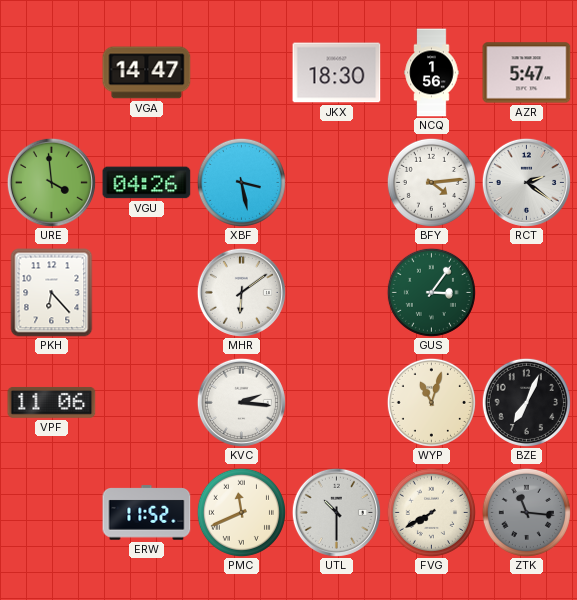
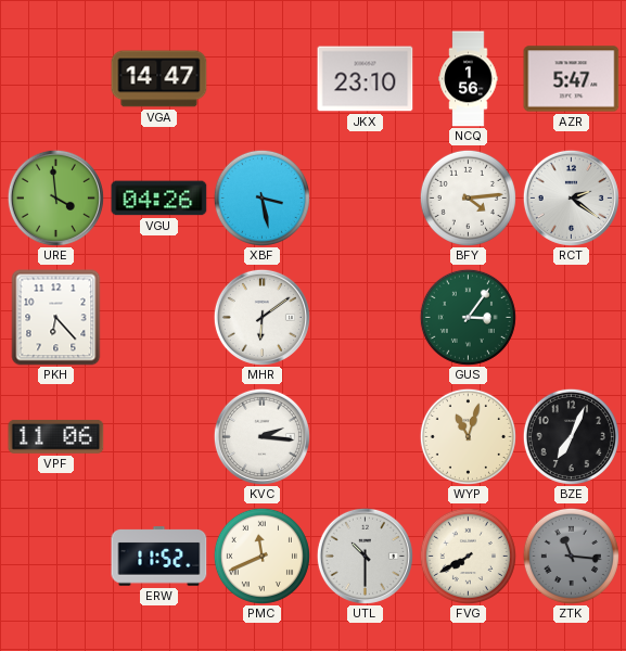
JKX: 18:30 -> 23:10
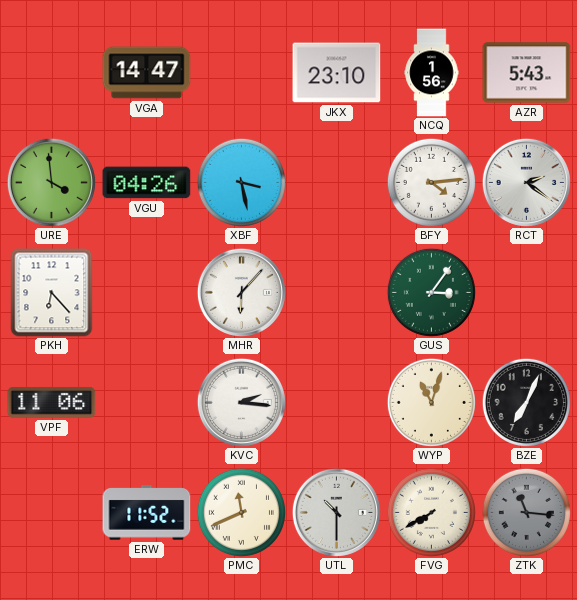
AZR: 5:47 -> 5:43
MHR: 6:09 -> 6:07
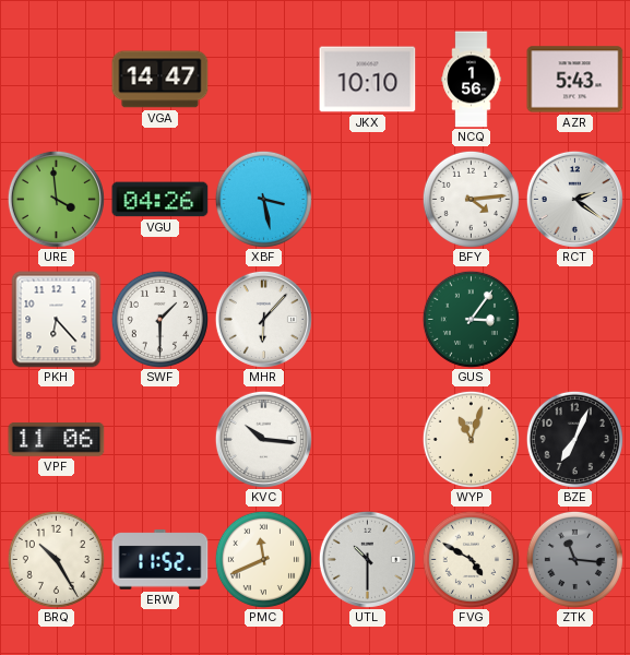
JKX: 23:10 -> 10:10
SWF: none -> 1:30
KVC: 2:16 -> 10:16
BRQ: none -> 10:25
FVG: 7:40 -> 4:50
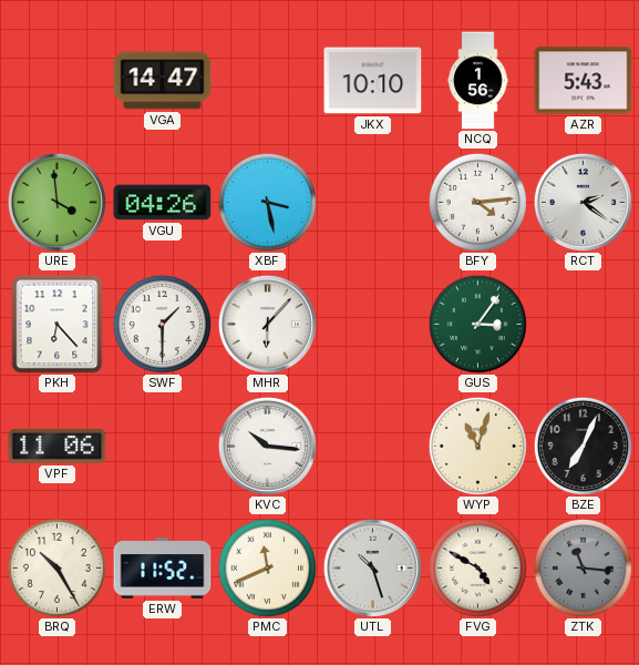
UTL: 10:30 -> 10:27
